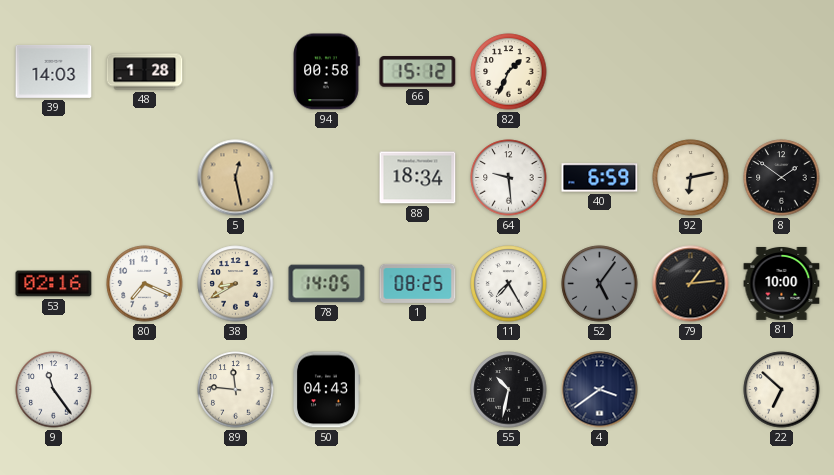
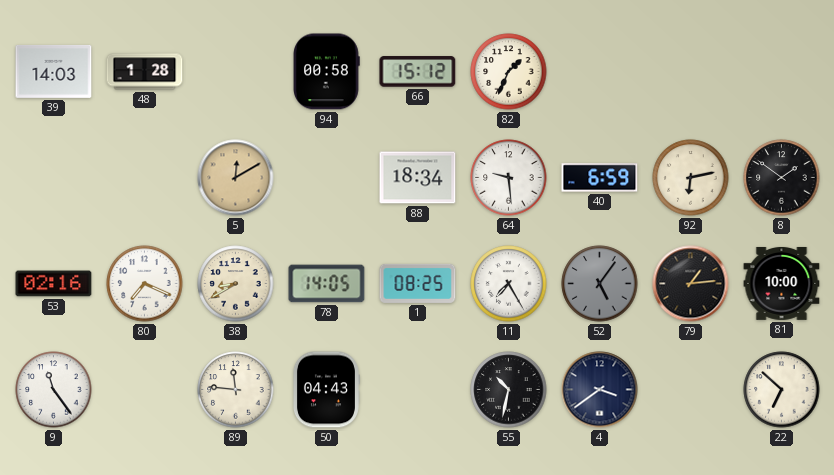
5: 12:28 -> 12:10
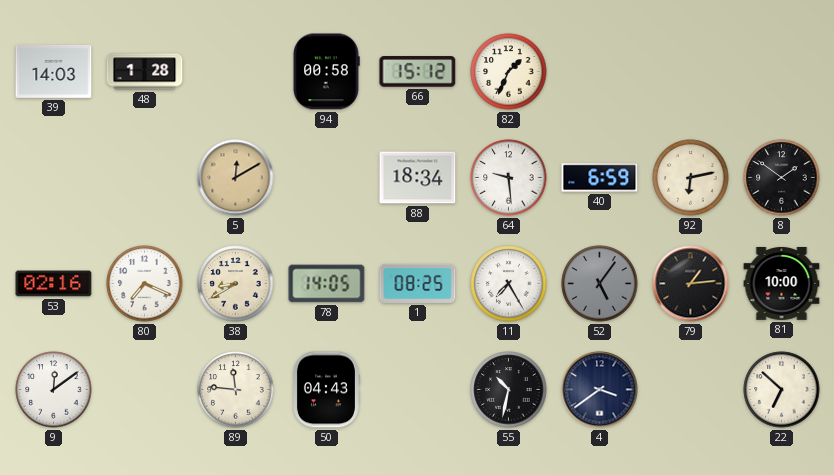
9: 11:24 -> 12:09
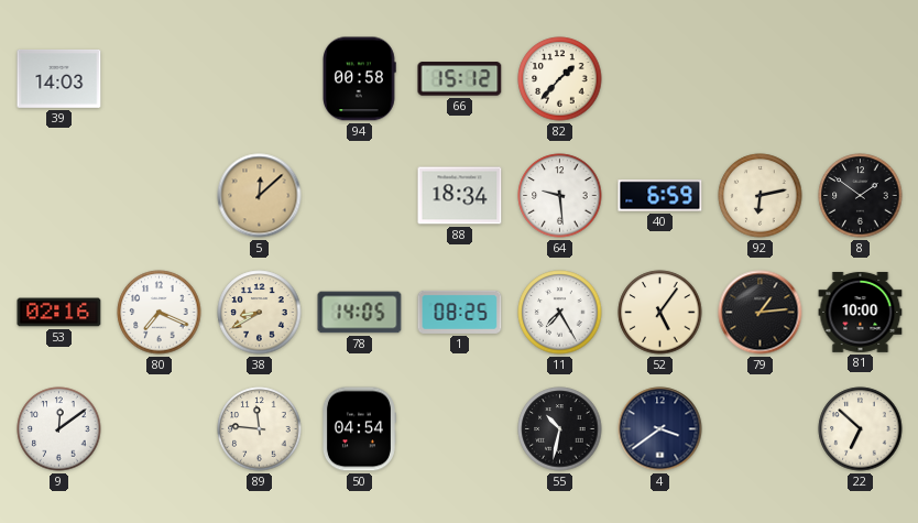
48: 1:28 -> none
82: 1:34 -> 1:37
5: 12:10 -> 12:08
52 dial: grey -> cream
50: 04:43 -> 04:54
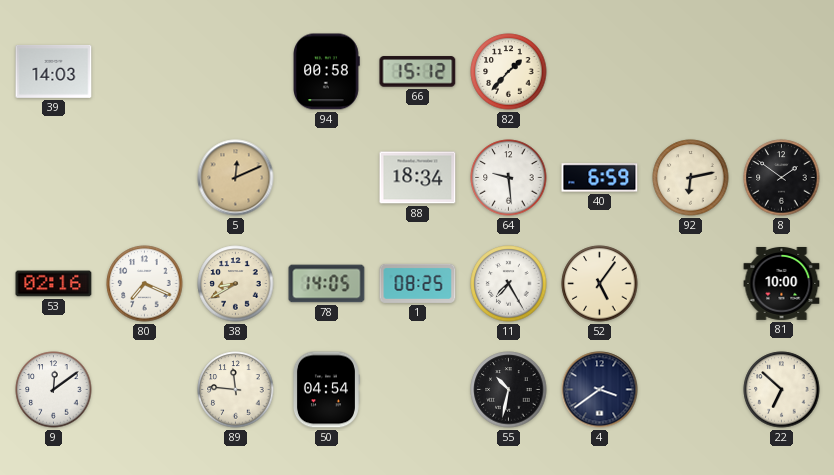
5: 12:08 -> 12:11
79: 1:14 -> none
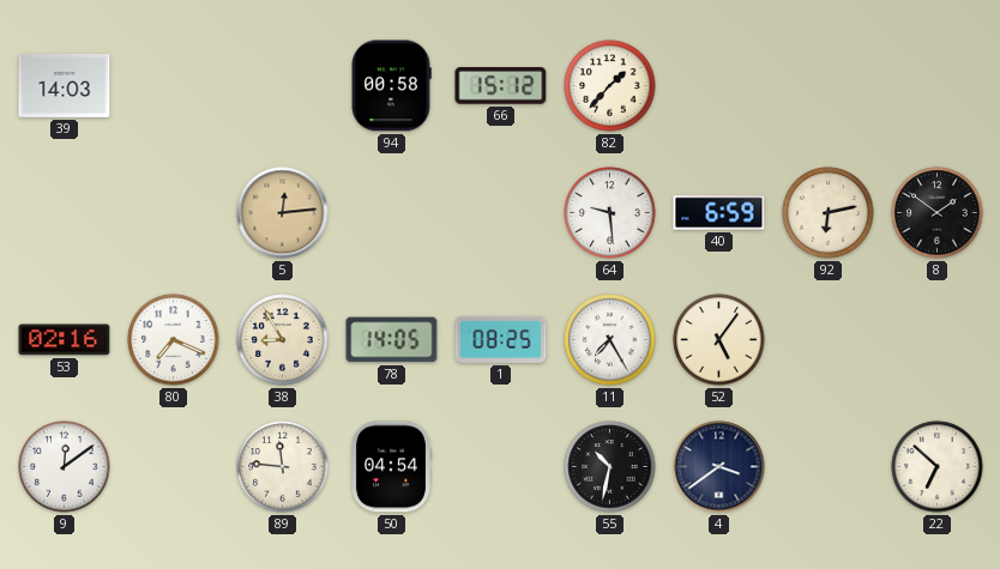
5: 12:11 -> 12:14
88: 18:34 -> none
38: 8:40 -> 8:55
81: 10:00 -> none
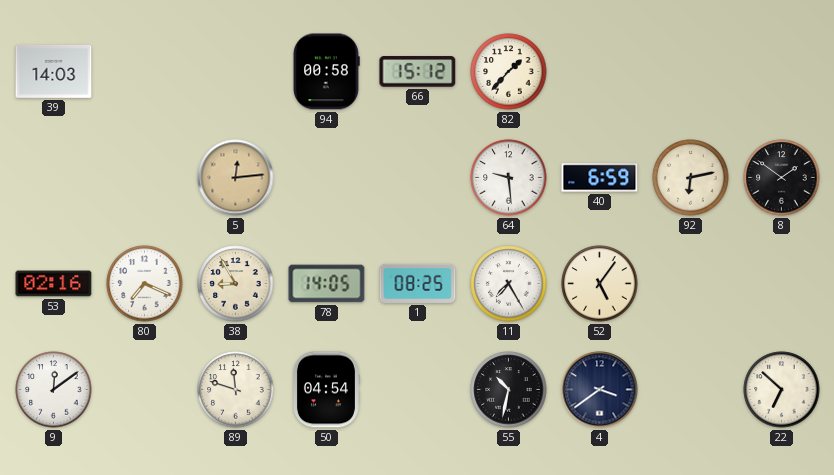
89: 11:46 -> 11:48
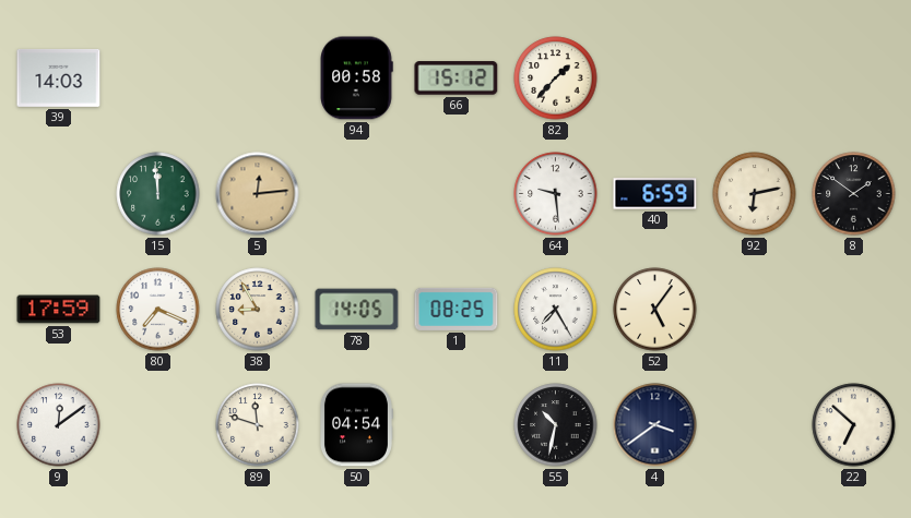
15: none -> 11:59
53: 02:16 -> 17:59
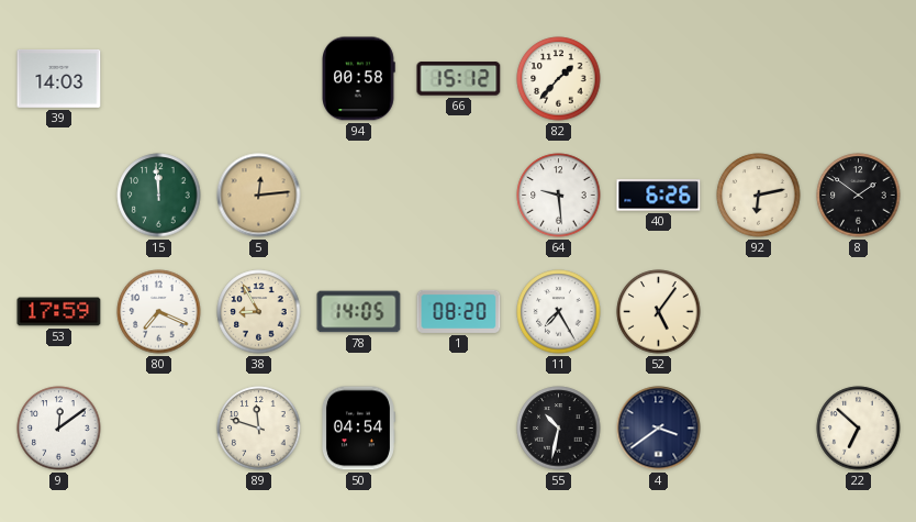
40: 6:59 -> 6:26
1: 08:25 -> 08:20
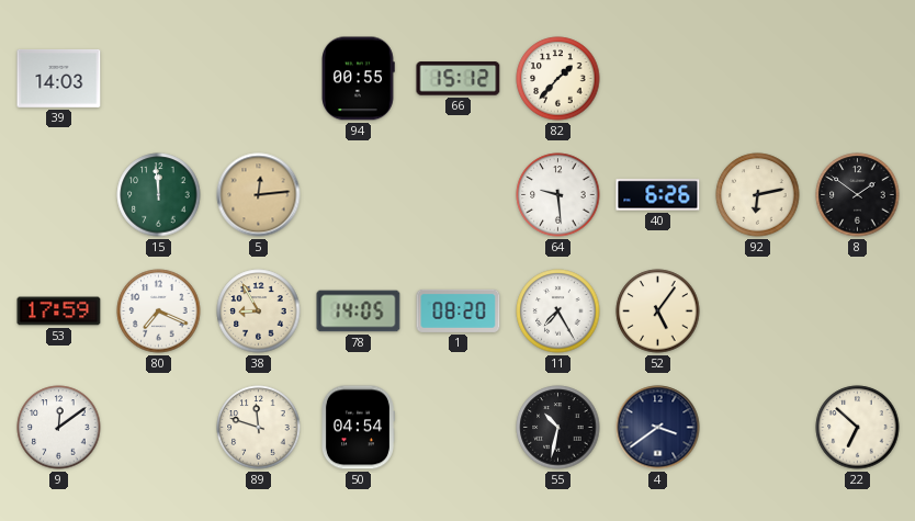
94: 00:58 -> 00:55
